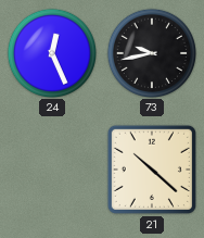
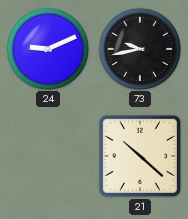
24: 12:26 -> 9:11
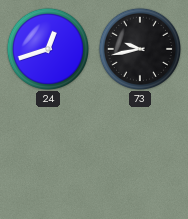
24: 9:11 -> 12:42
21: 10:22 -> none
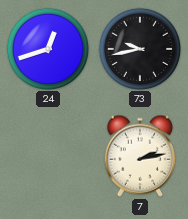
7: none -> 2:13
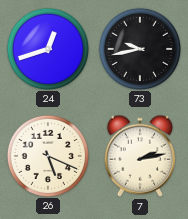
26: none -> 5:19
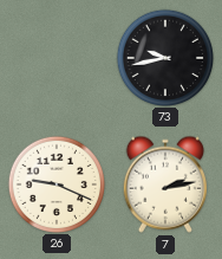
24: 12:42 -> none
26: 5:19 -> 9:19
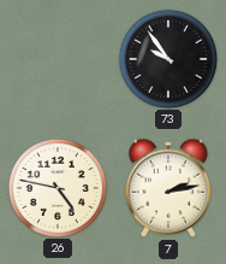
73: 9:43 -> 9:54
26: 9:19 -> 4:47
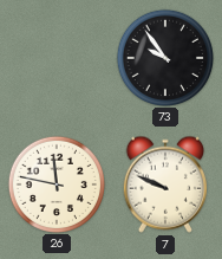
26: 4:47 -> 11:47
7: 2:13 -> 9:49
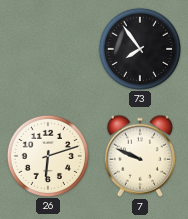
73: 9:54 -> 7:54
26: 11:47 -> 6:12
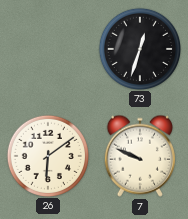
73: 7:54 -> 12:33
26: 6:12 -> 6:09
